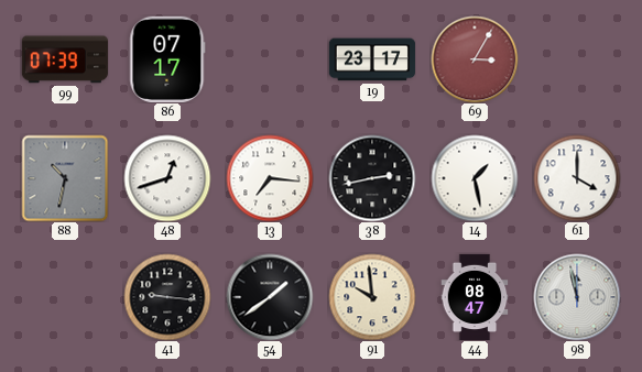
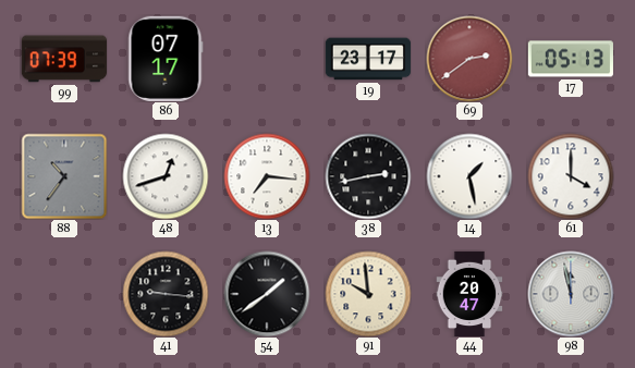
69: 3:05 -> 2:39
17: none -> 05:13
88: 10:32 -> 10:36
44: 08:47 -> 20:47
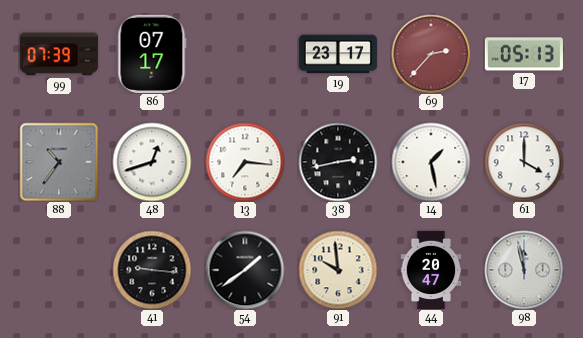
69: 2:39 -> 2:37
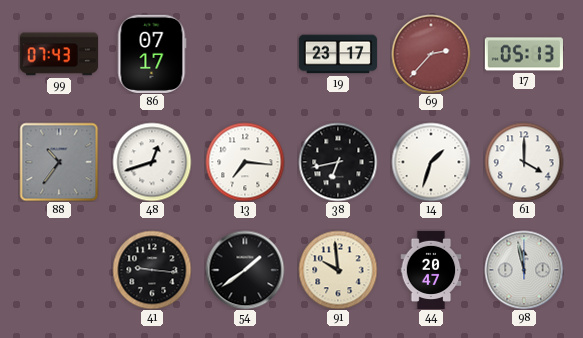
99: 07:39 -> 07:43
38: 2:43 -> 6:43
14: 1:28 -> 1:33
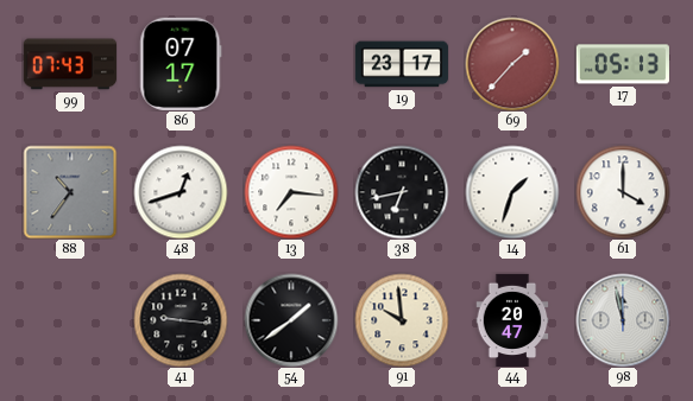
69: 2:37 -> 1:37
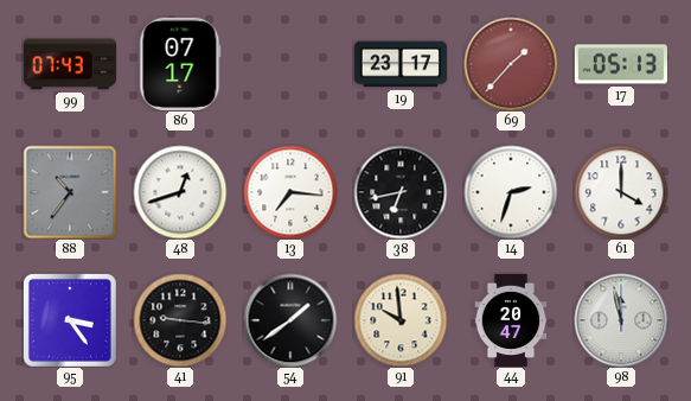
14: 1:33 -> 2:33
95: none -> 3:24
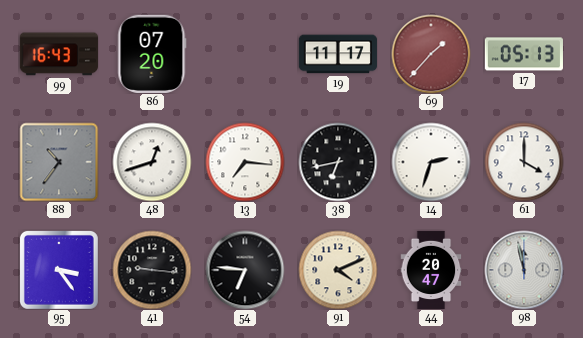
99: 07:43 -> 16:43
86: 07:17 -> 07:20
19: 23:17 -> 11:17
54: 1:39 -> 6:46
91: 9:59 -> 4:11
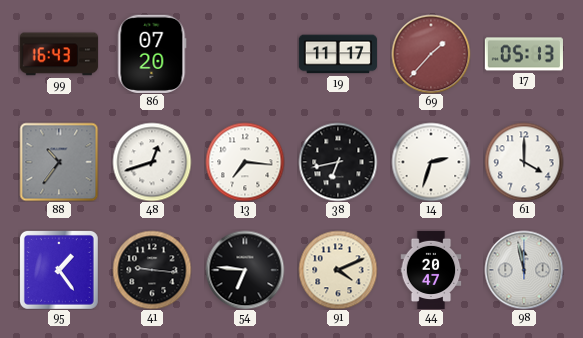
95: 3:24 -> 1:24
